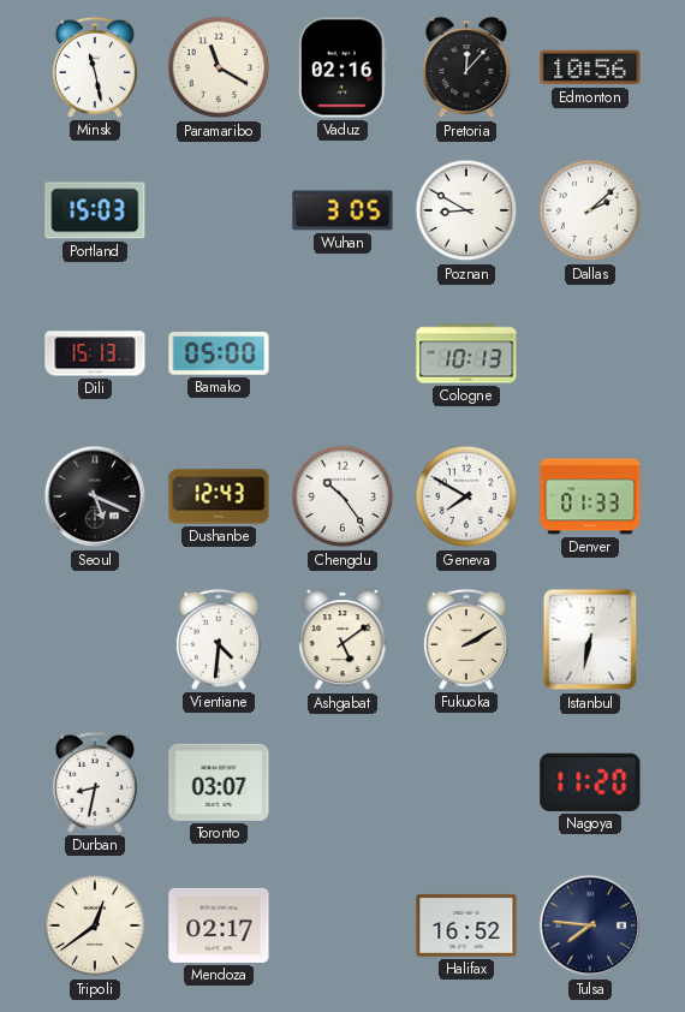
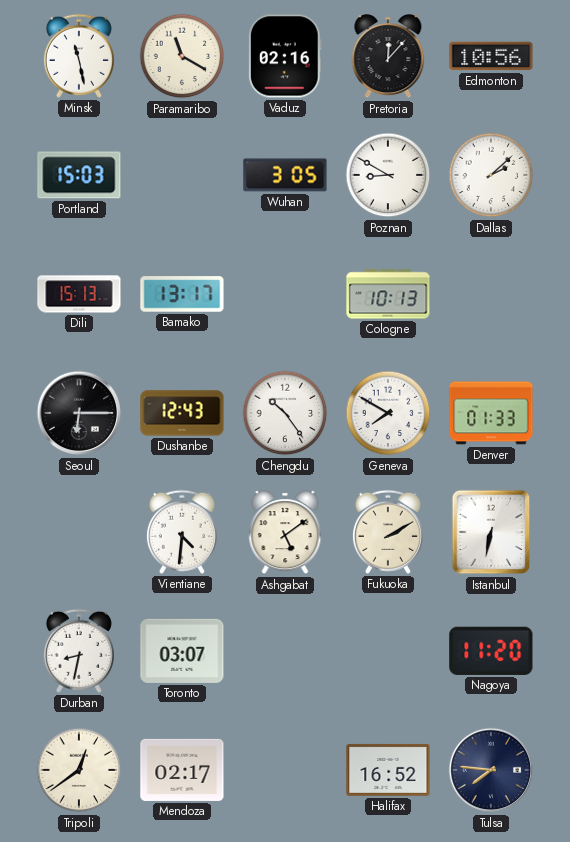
Bamako: 05:00 -> 13:17
Seoul: 5:19 -> 6:15
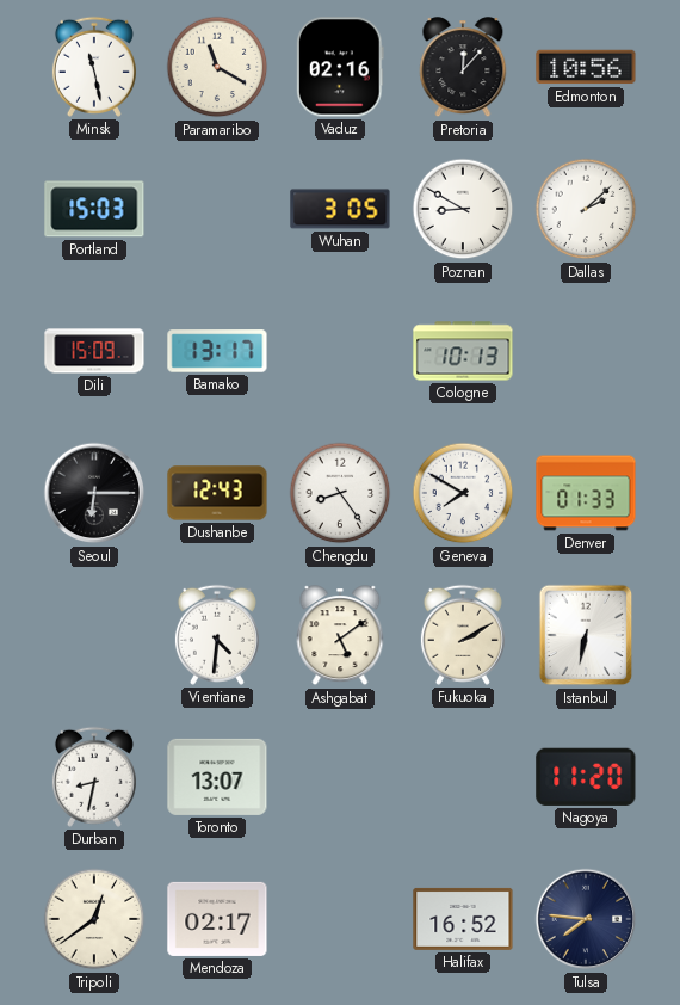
Dili: 15:13 -> 15:09
Chengdu: 10:24 -> 8:24
Toronto: 03:07 -> 13:07
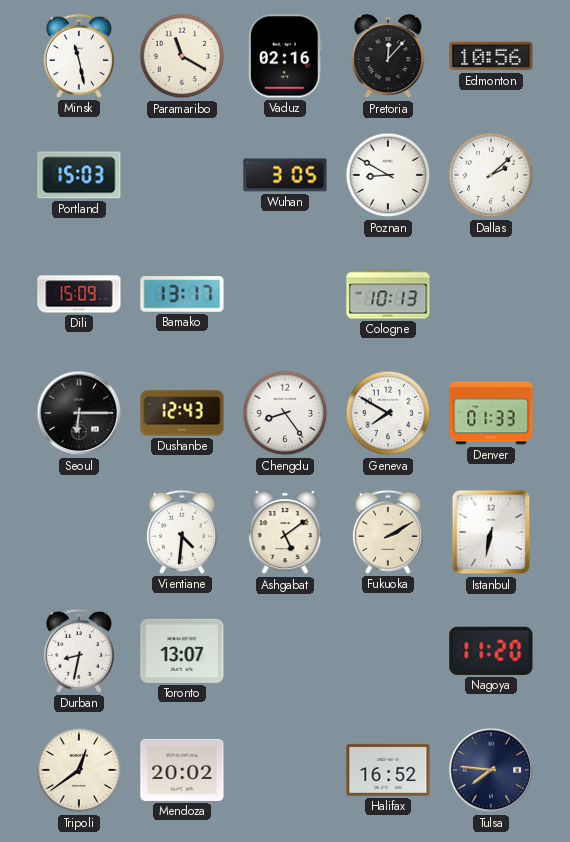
Mendoza: 02:17 -> 20:02
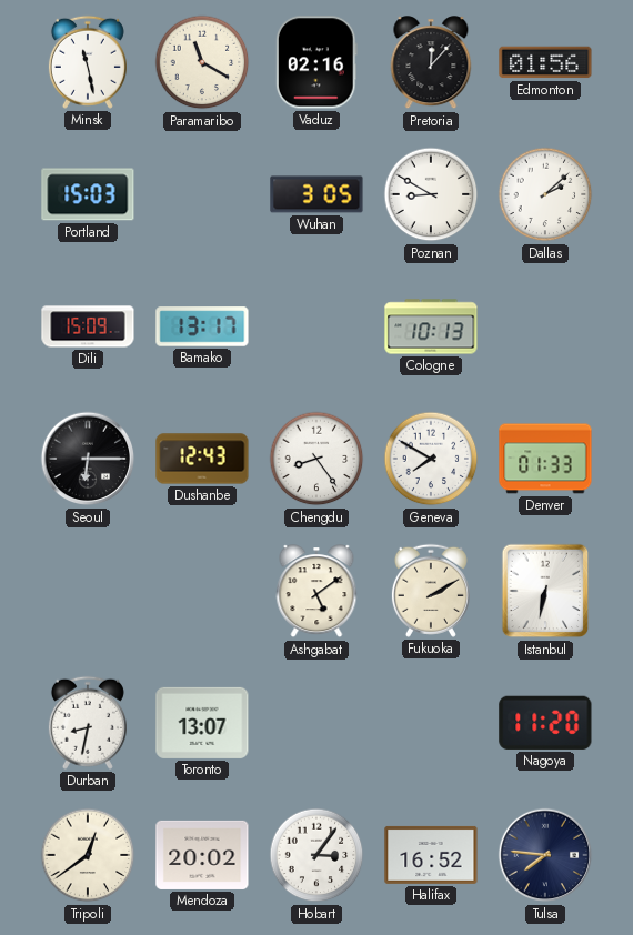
Edmonton: 10:56 -> 01:56
Vientiane: 4:31 -> none
Hobart: none -> 3:06
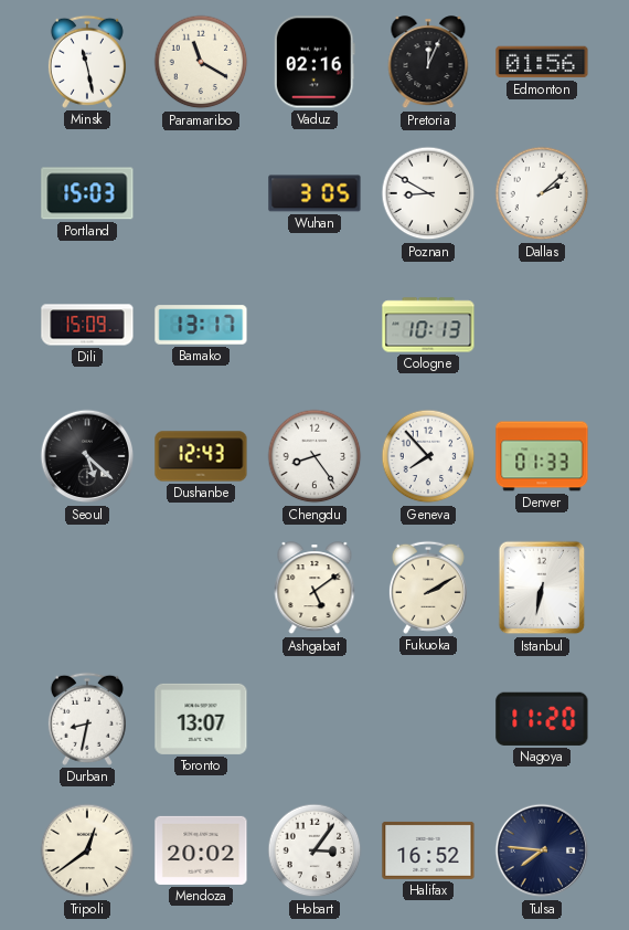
Pretoria: 12:07 -> 12:04
Seoul: 6:15 -> 5:22
Geneva: 7:50 -> 7:53
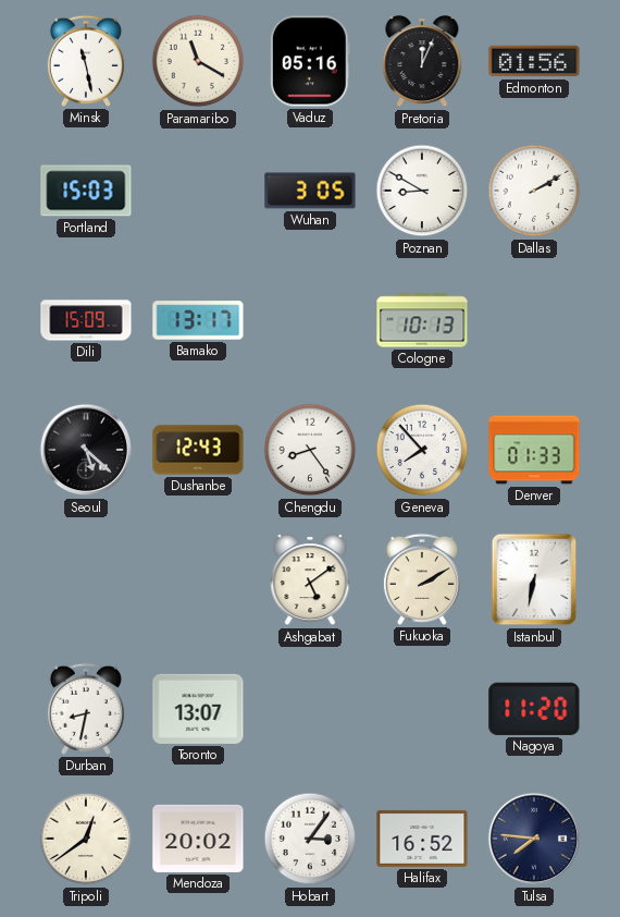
Vaduz: 02:16 -> 05:16
Dallas: 2:08 -> 2:10
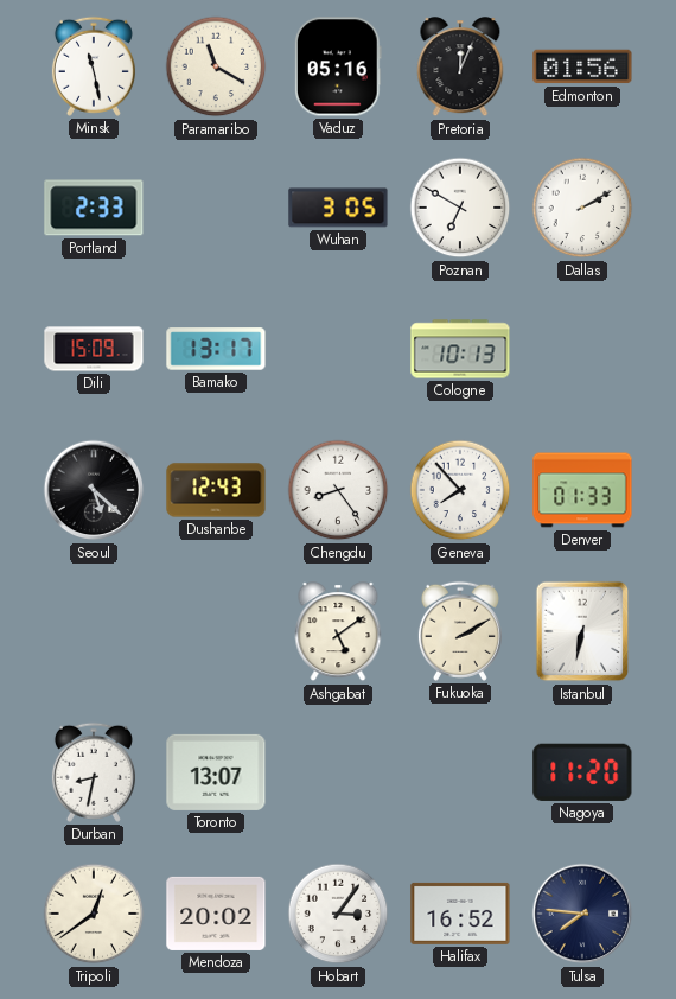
Portland: 15:03 -> 2:33
Poznan: 8:50 -> 6:50
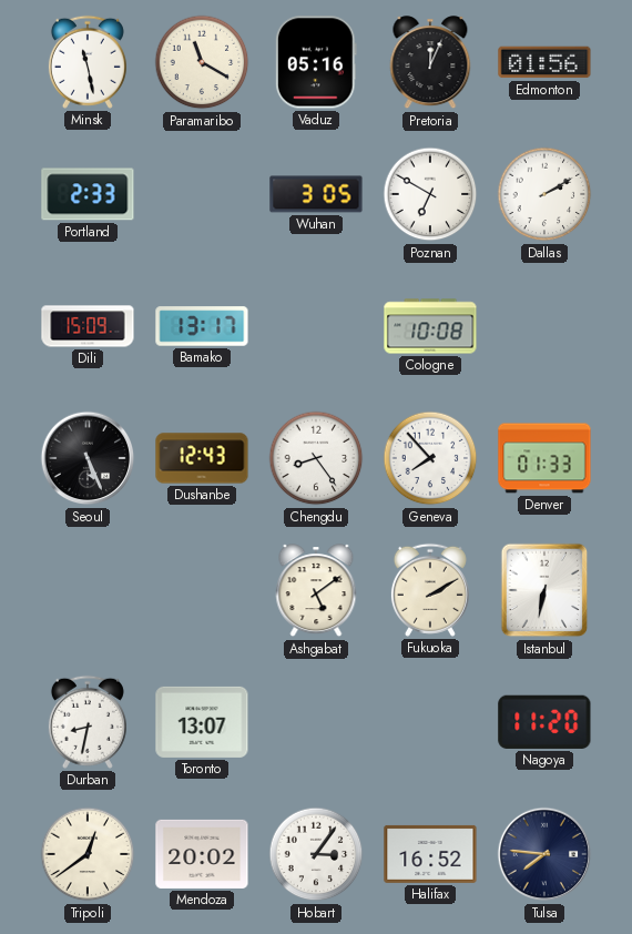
Cologne: 10:13 -> 10:08
Seoul: 5:22 -> 5:26
